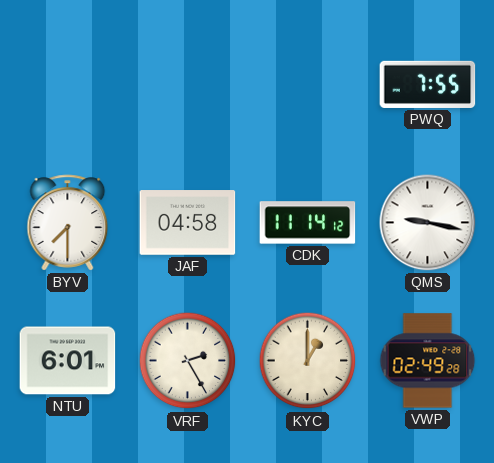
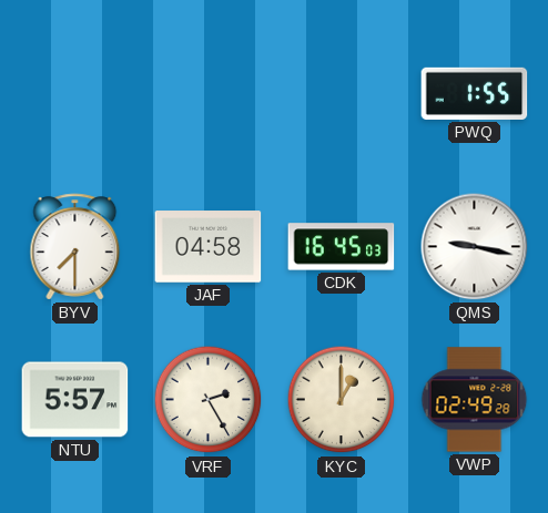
PWQ: 7:55 -> 1:55
CDK: 11:14 -> 16:45
NTU: 6:01 -> 5:57
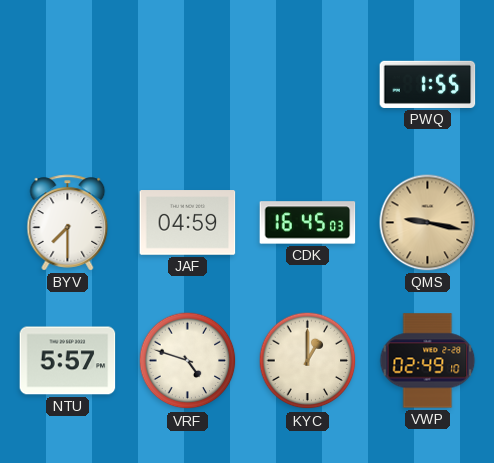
JAF: 04:58 -> 04:59
QMS dial: white -> champagne
VRF: 2:25 -> 4:48
VWP: 02:49:28 -> 02:49:10
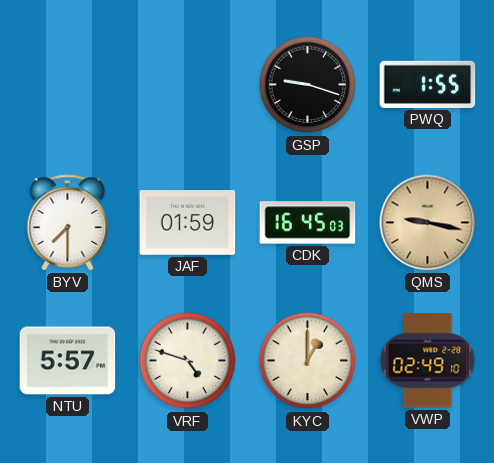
GSP: none -> 9:18
JAF: 04:59 -> 01:59
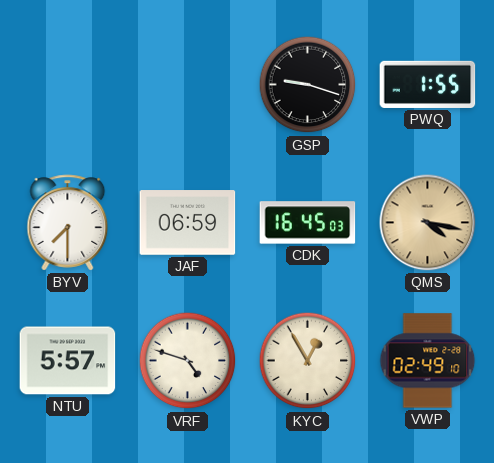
JAF: 01:59 -> 06:59
QMS: 9:17 -> 4:17
KYC: 1:00 -> 12:55
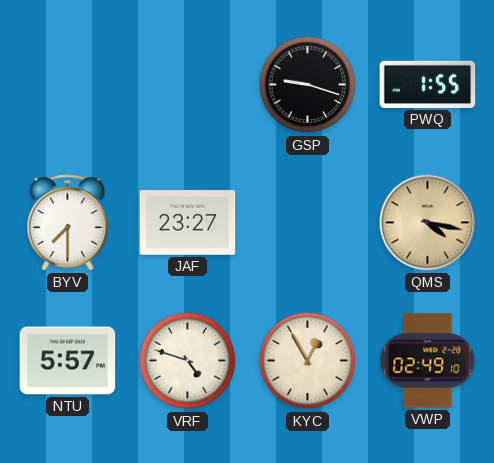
JAF: 06:59 -> 23:27
CDK: 16:45 -> none
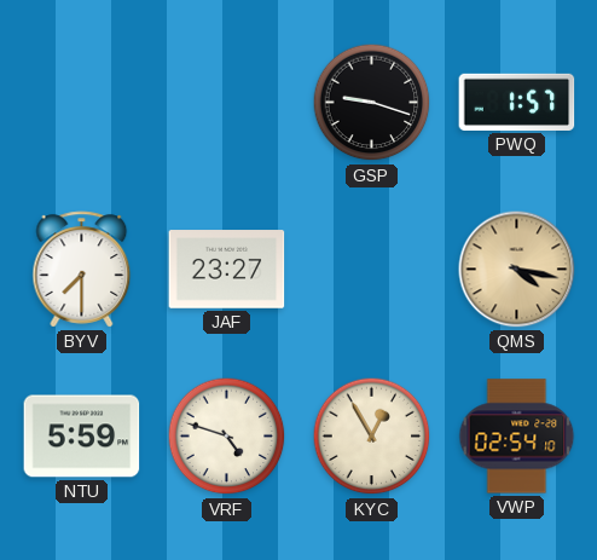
PWQ: 1:55 -> 1:57
NTU: 5:57 -> 5:59
VWP: 02:49 -> 02:54
